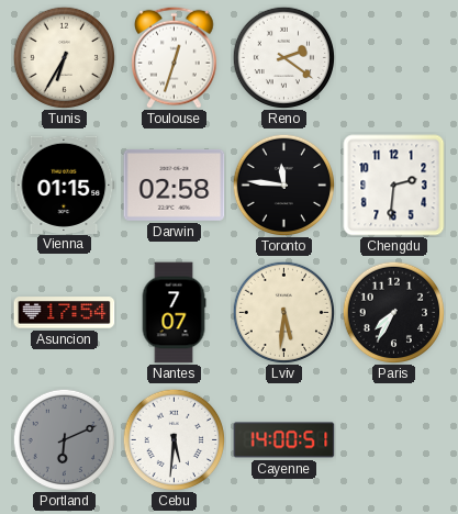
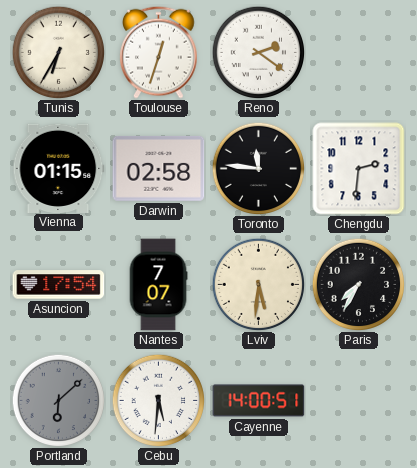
Portland: 6:11 -> 6:08
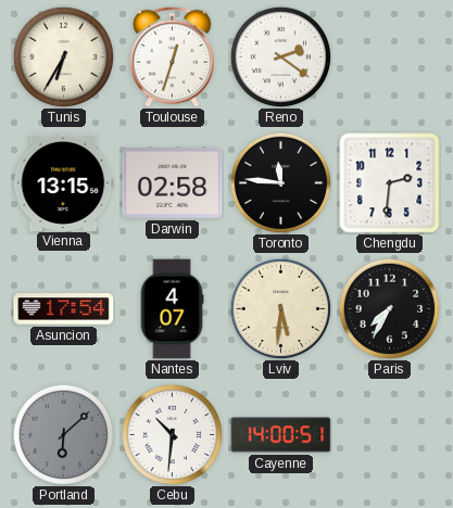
Vienna: 01:15 -> 13:15
Nantes: 7:07 -> 4:07
Cebu: 5:31 -> 10:31
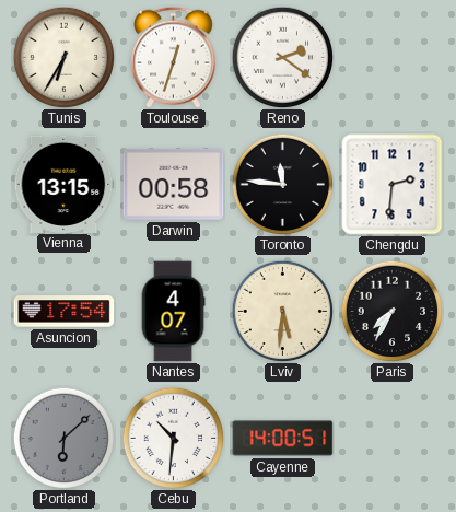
Darwin: 02:58 -> 00:58
